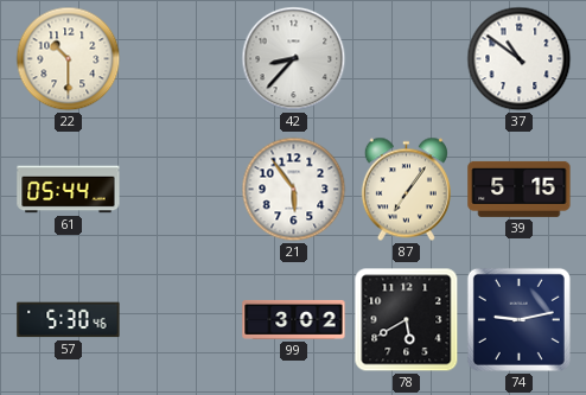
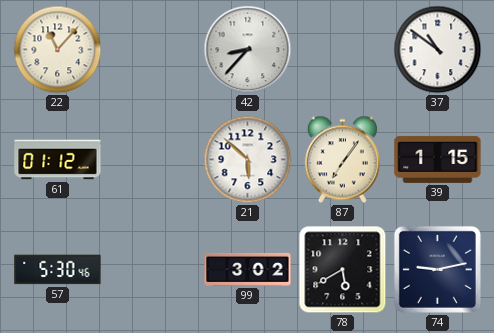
22: 10:30 -> 11:07
61: 05:44 -> 01:12
21: 5:54 -> 5:52
39: 5:15 -> 1:15
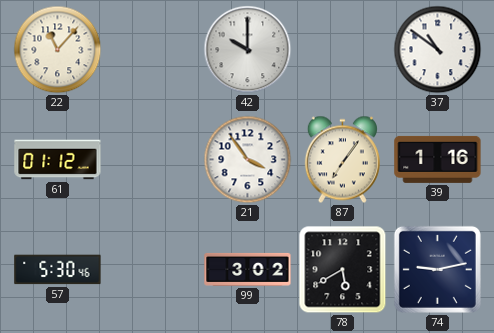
42: 8:37 -> 10:00
21: 5:52 -> 3:54
39: 1:15 -> 1:16
